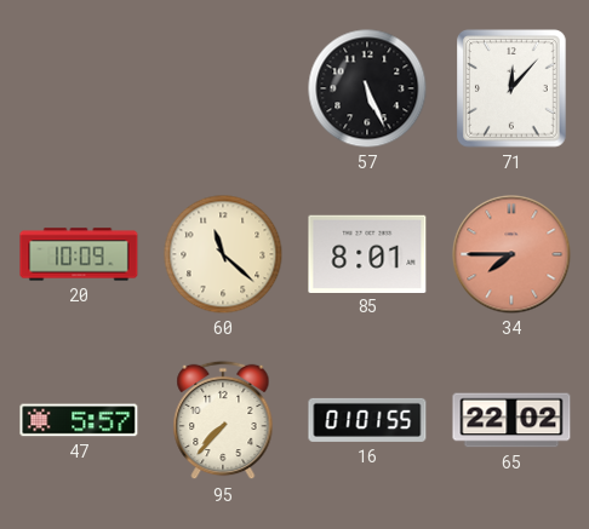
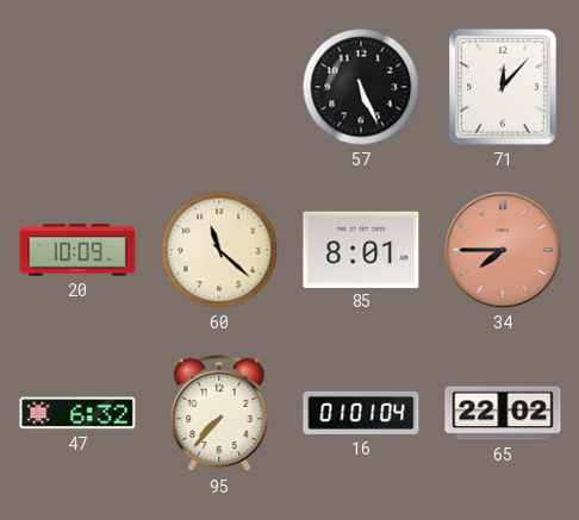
47: 5:57 -> 6:32
16: 01:01:55 -> 01:01:04
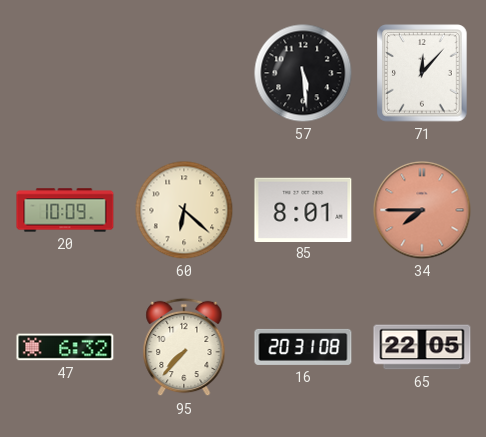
57: 5:26 -> 5:29
60: 11:22 -> 6:22
16: 01:01 -> 20:31
65: 22:02 -> 22:05
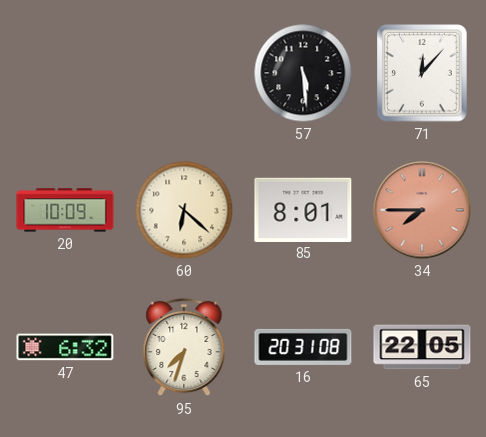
95: 7:37 -> 7:33
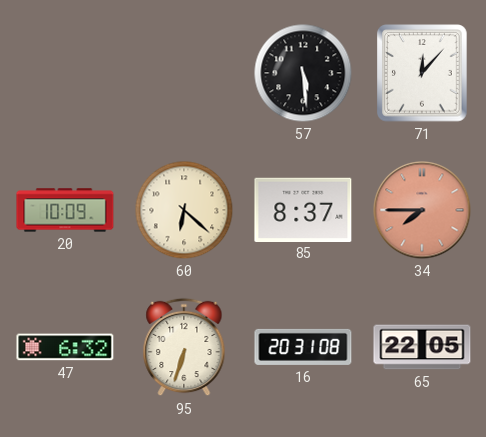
85: 8:01 -> 8:37
95: 7:33 -> 6:33
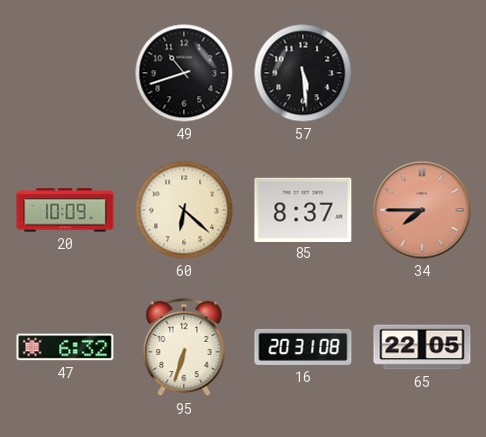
49: none -> 10:42
71: 12:07 -> none
